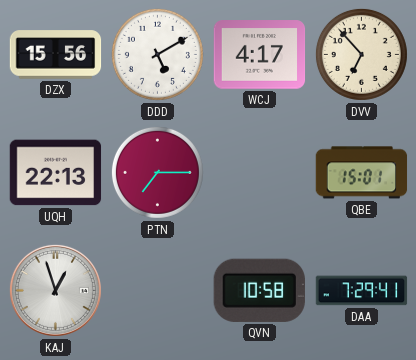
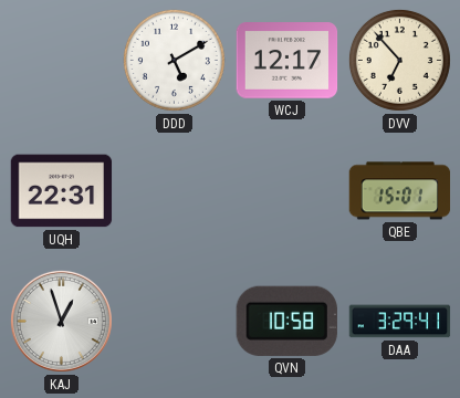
DZX: 15:56 -> none
WCJ: 4:17 -> 12:17
UQH: 22:13 -> 22:31
PTN: 7:15 -> none
DAA: 7:29 -> 3:29
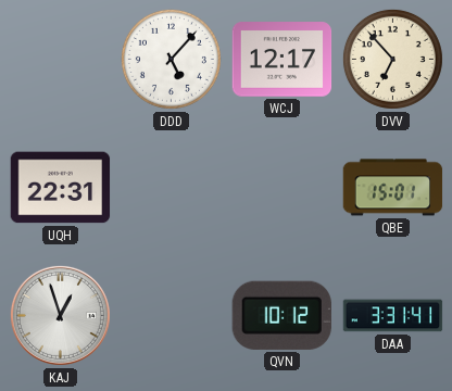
DDD: 5:10 -> 5:07
QVN: 10:58 -> 10:12
DAA: 3:29 -> 3:31
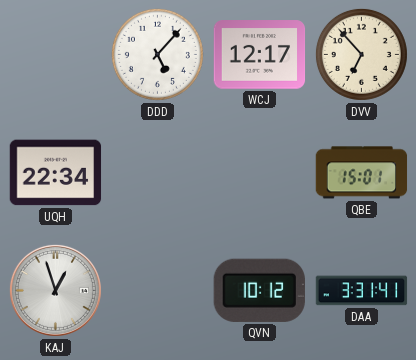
UQH: 22:31 -> 22:34
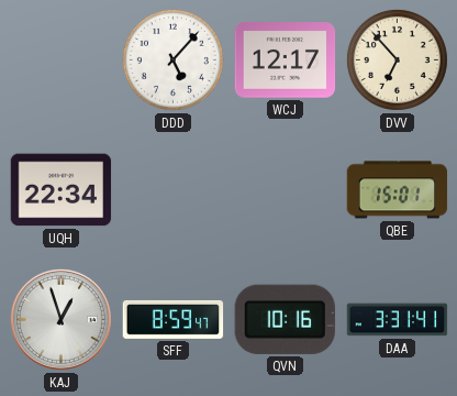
SFF: none -> 8:59
QVN: 10:12 -> 10:16
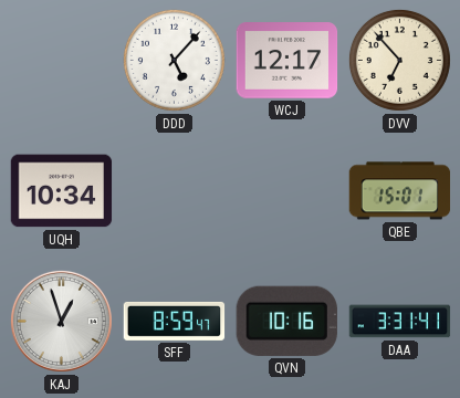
UQH: 22:34 -> 10:34
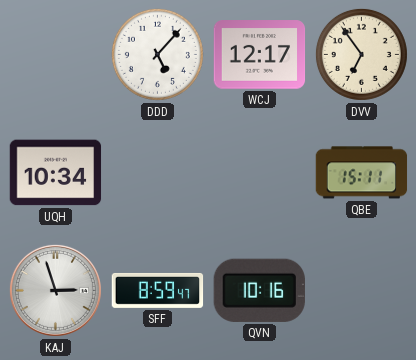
DVV: 6:53 -> 6:54
QBE: 15:01 -> 15:11
KAJ: 12:57 -> 2:57
DAA: 3:31 -> none
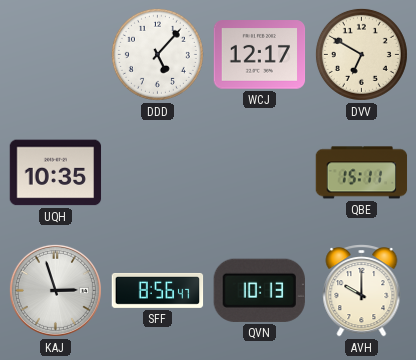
DVV: 6:54 -> 6:50
UQH: 10:34 -> 10:35
SFF: 8:59 -> 8:56
QVN: 10:16 -> 10:13
AVH: none -> 10:00
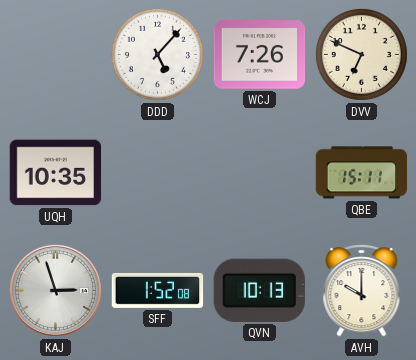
WCJ: 12:17 -> 7:26
DVV: 6:50 -> 6:49
SFF: 8:56 -> 1:52
